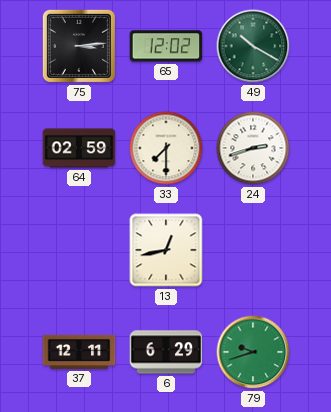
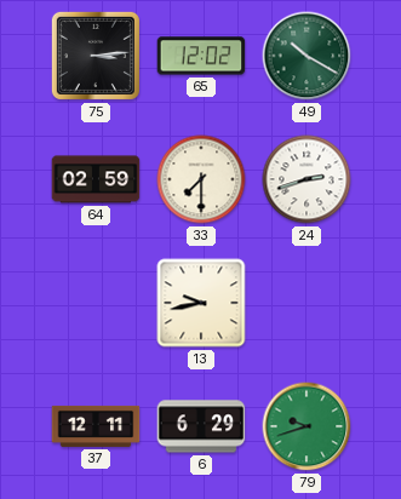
13: 12:43 -> 9:43
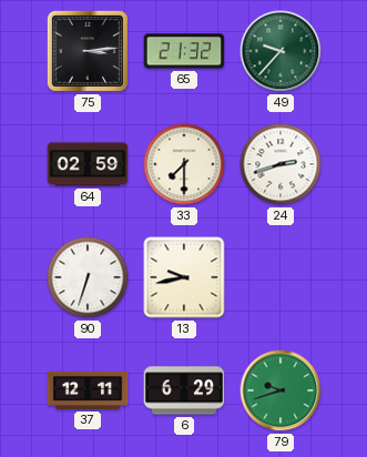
65: 12:02 -> 21:32
49: 10:20 -> 9:37
90: none -> 6:33
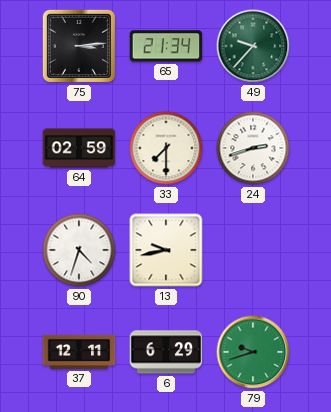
65: 21:32 -> 21:34
90: 6:33 -> 4:33
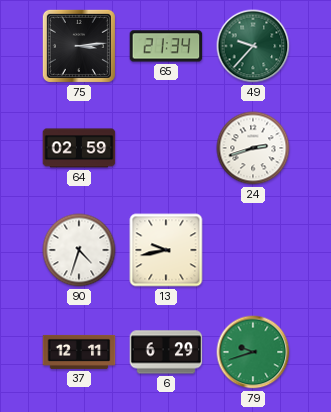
33: 7:30 -> none
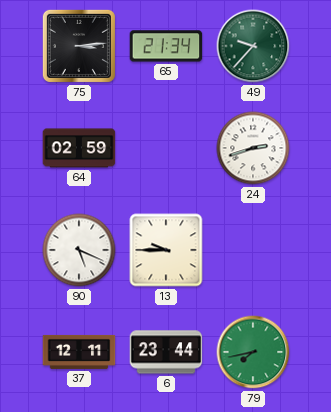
90: 4:33 -> 5:19
13: 9:43 -> 9:45
6: 6:29 -> 23:44
79: 9:42 -> 7:43
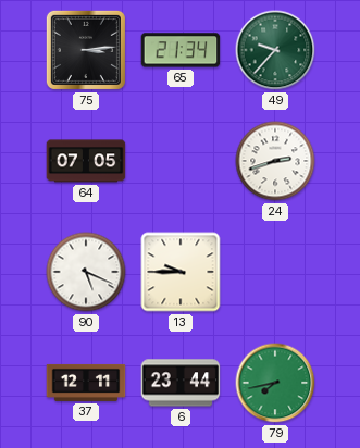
64: 02:59 -> 07:05
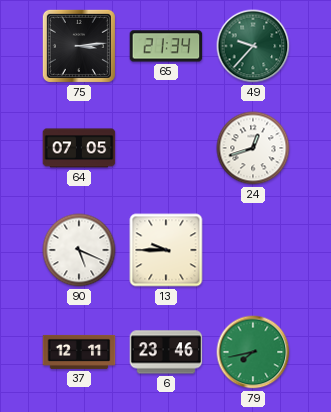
24: 2:42 -> 12:42
6: 23:44 -> 23:46
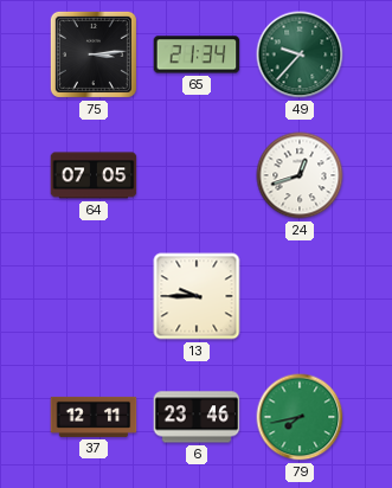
90: 5:19 -> none
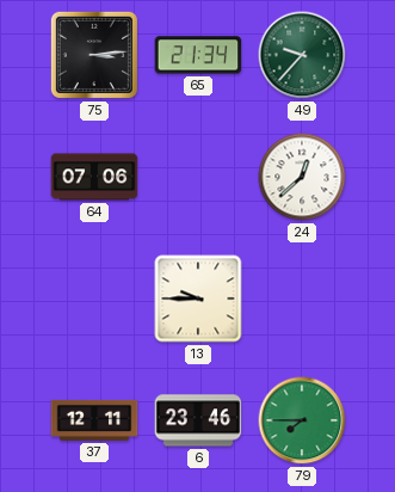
64: 07:05 -> 07:06
24: 12:42 -> 12:38
79: 7:43 -> 7:45
